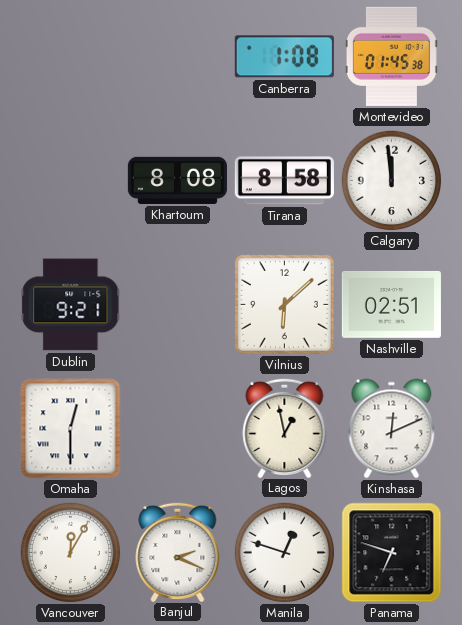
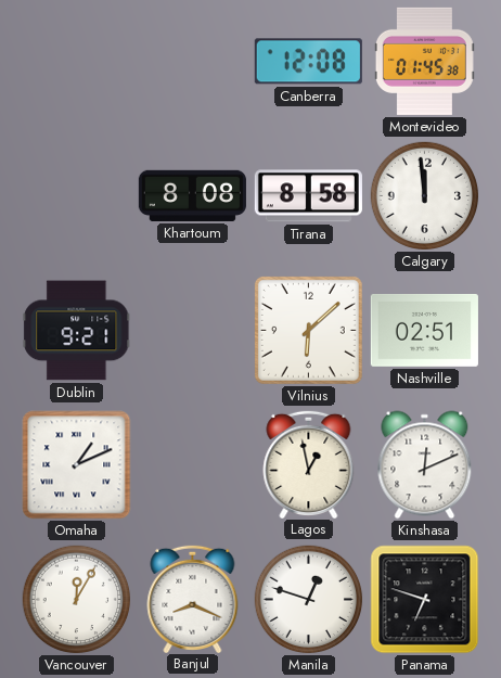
Canberra: 1:08 -> 12:08
Omaha: 12:30 -> 1:11
Banjul: 2:19 -> 8:19
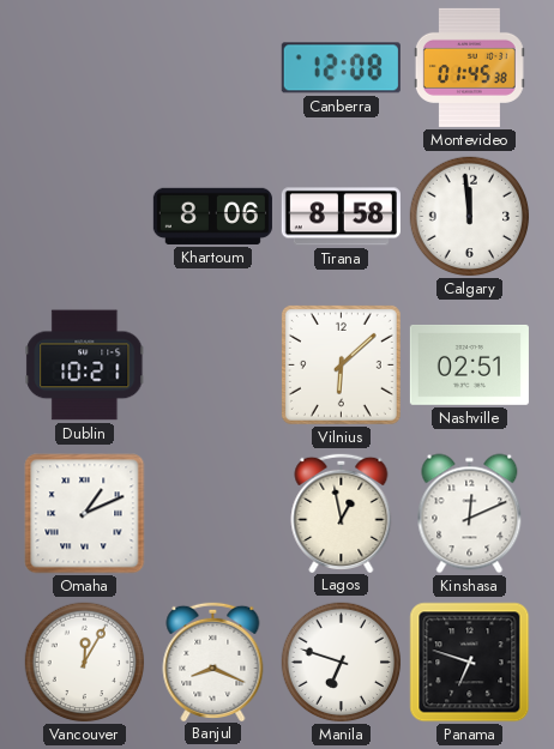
Khartoum: 8:08 -> 8:06
Dublin: 9:21 -> 10:21
Manila: 12:48 -> 6:48
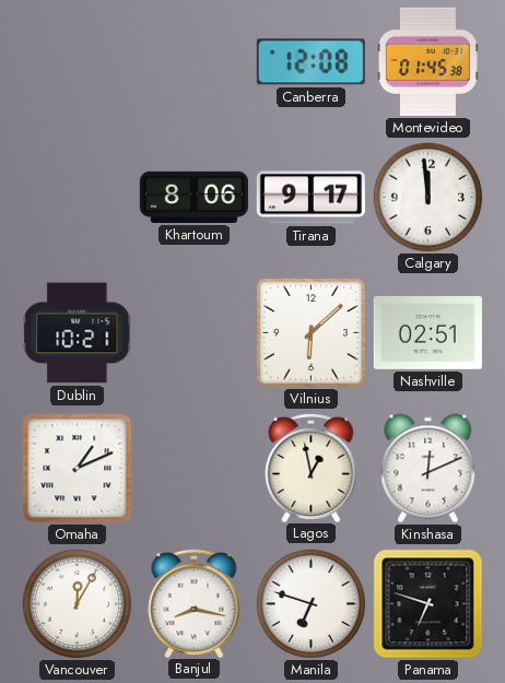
Tirana: 8:58 -> 9:17
Banjul: 8:19 -> 8:17
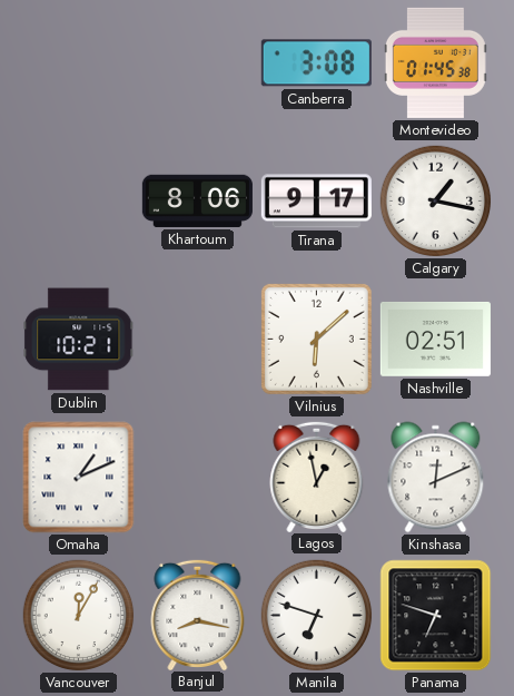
Canberra: 12:08 -> 3:08
Calgary: 11:59 -> 1:17
